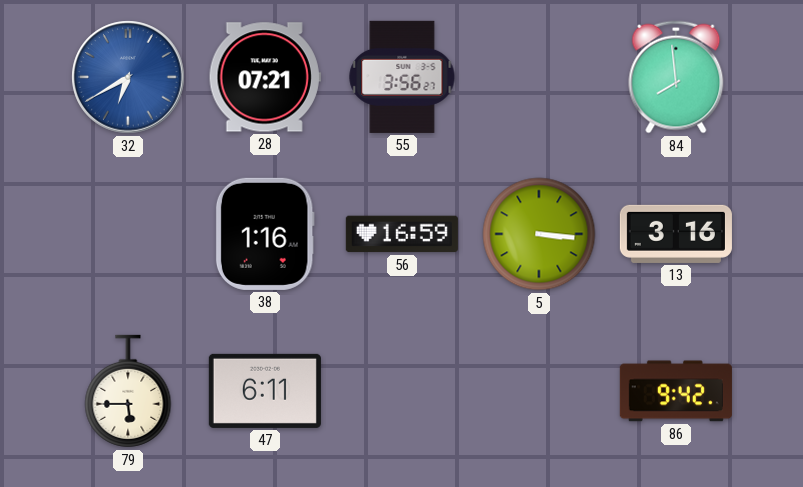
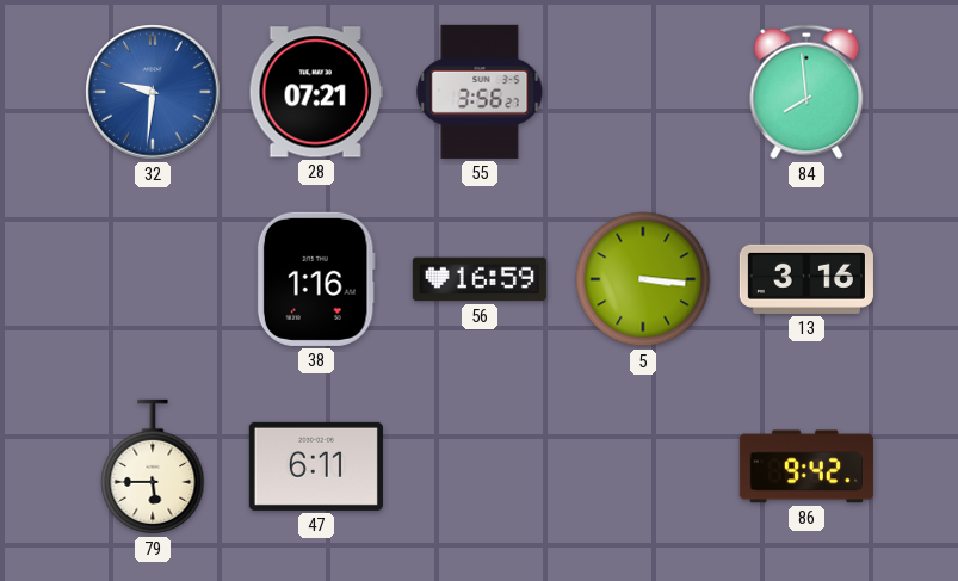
32: 6:40 -> 9:31
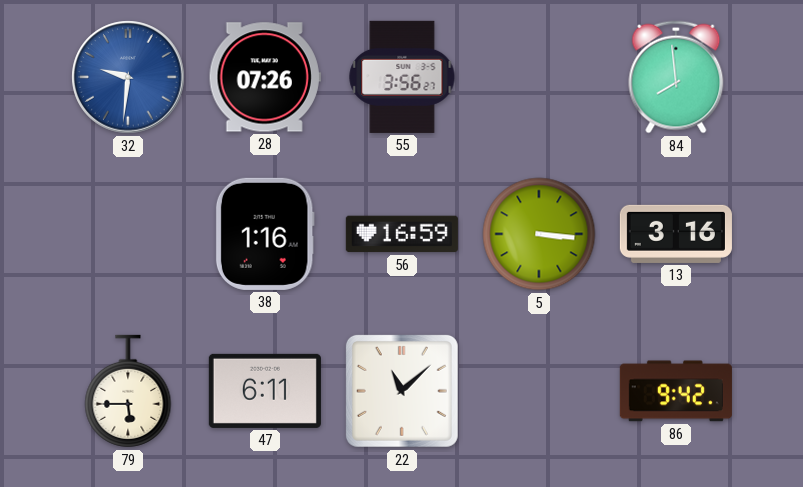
28: 07:21 -> 07:26
22: none -> 11:08
